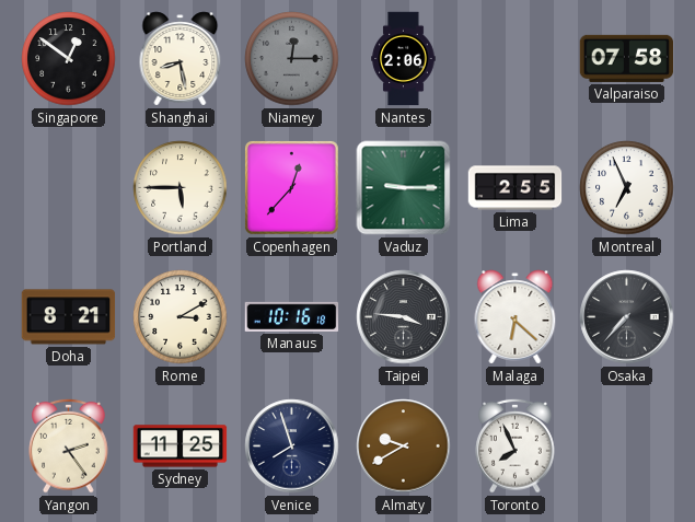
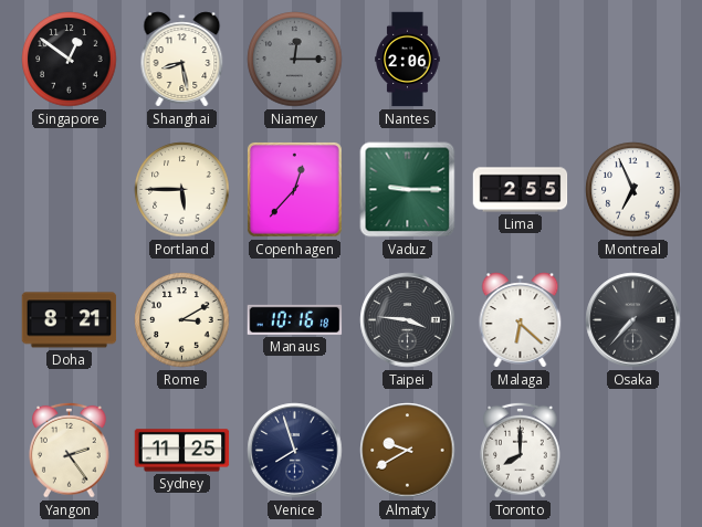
Valparaiso: 07:58 -> none
Toronto: 7:56 -> 8:00
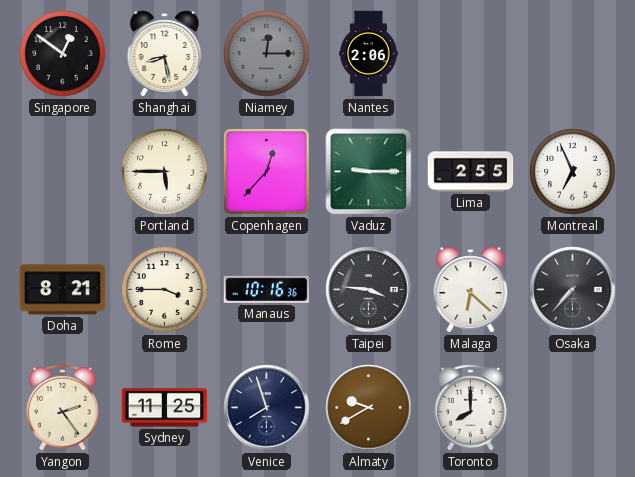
Rome: 3:10 -> 3:45
Manaus: 10:16:18 -> 10:16:36
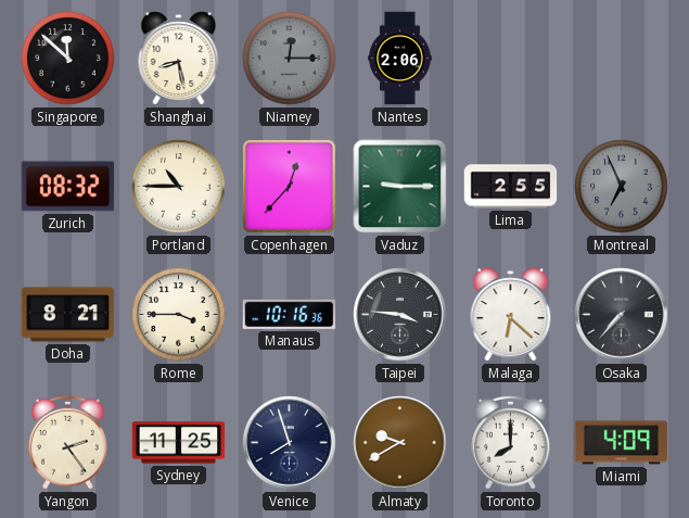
Singapore: 12:51 -> 11:52
Zurich: none -> 08:32
Portland: 5:45 -> 10:45
Montreal dial: white -> grey
Miami: none -> 4:09
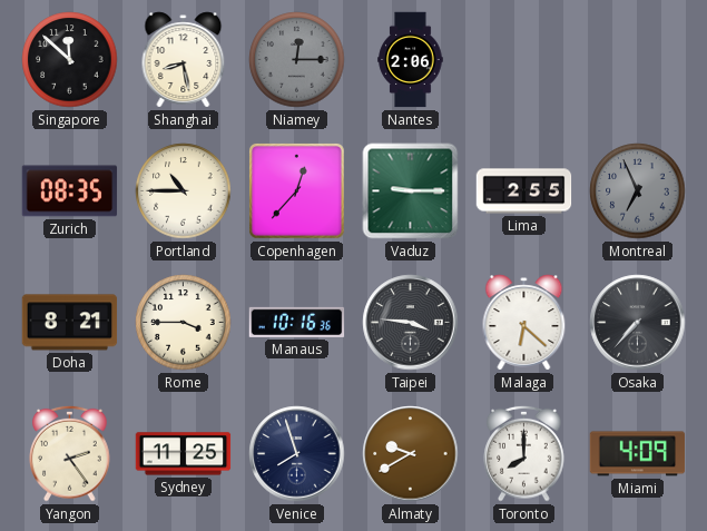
Zurich: 08:32 -> 08:35
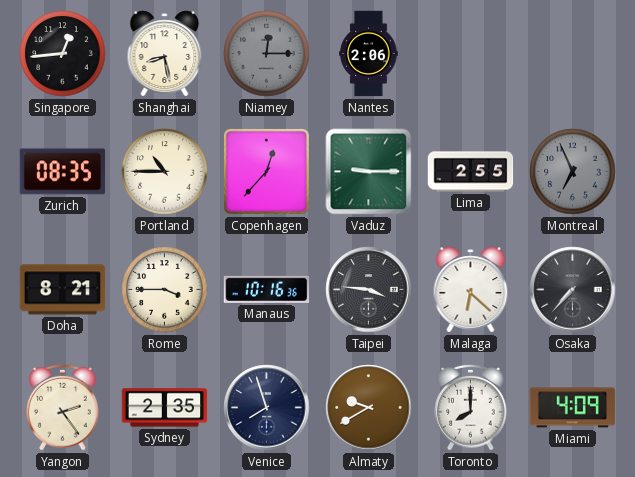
Singapore: 11:52 -> 12:44
Sydney: 11:25 -> 2:35
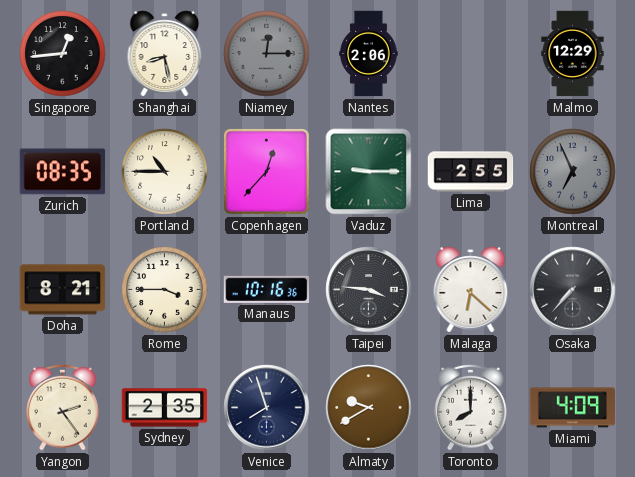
Malmo: none -> 12:29
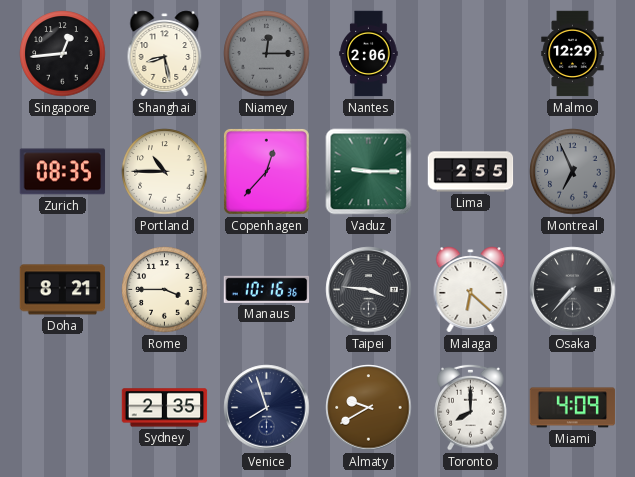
Yangon: 2:24 -> none
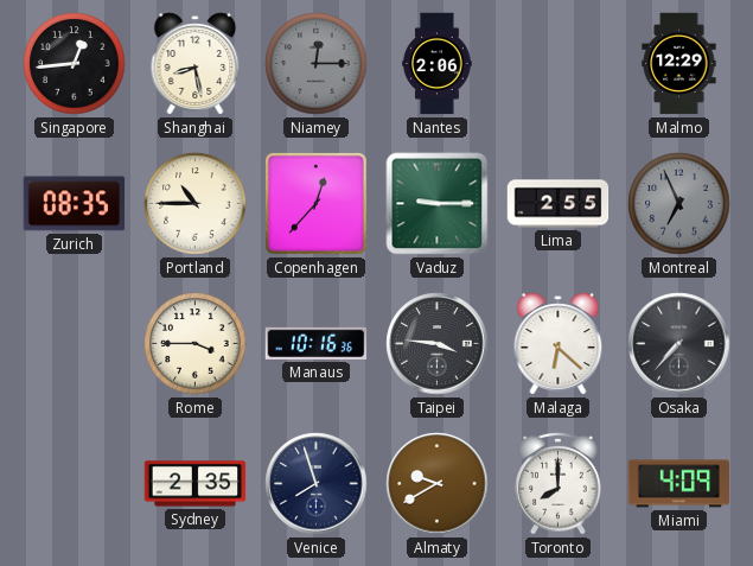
Doha: 8:21 -> none
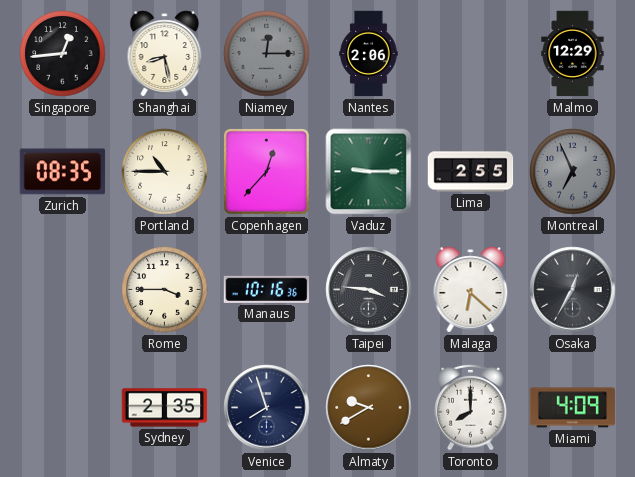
Osaka: 7:37 -> 12:35
